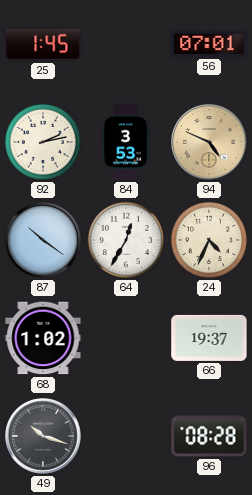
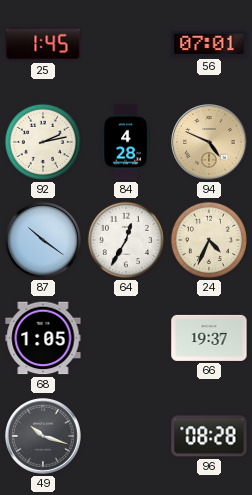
84: 3:53 -> 4:28
68: 1:02 -> 1:05
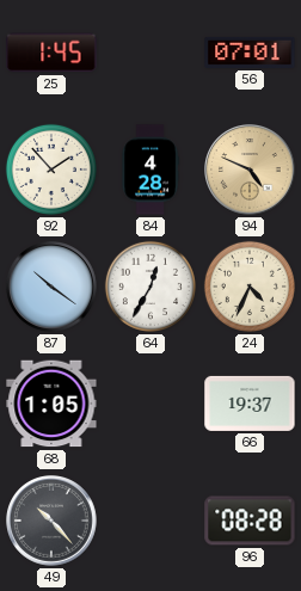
92: 2:13 -> 1:53
49: 10:18 -> 10:23
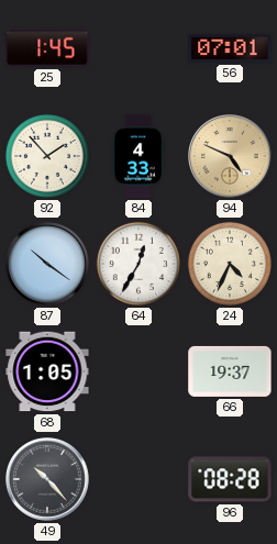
84: 4:28 -> 4:33
